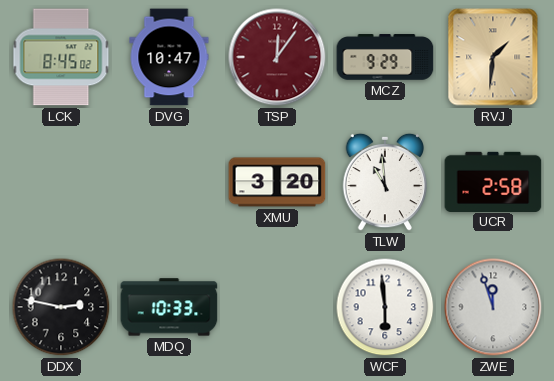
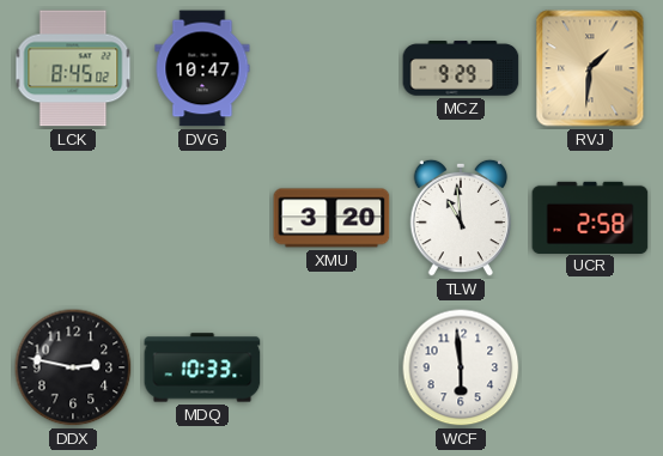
TSP: 12:06 -> none
ZWE: 11:57 -> none
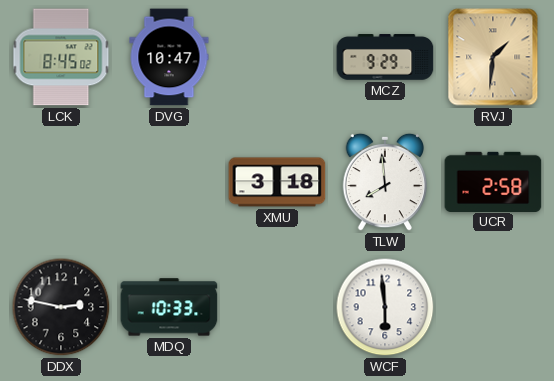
XMU: 3:20 -> 3:18
TLW: 10:59 -> 7:59
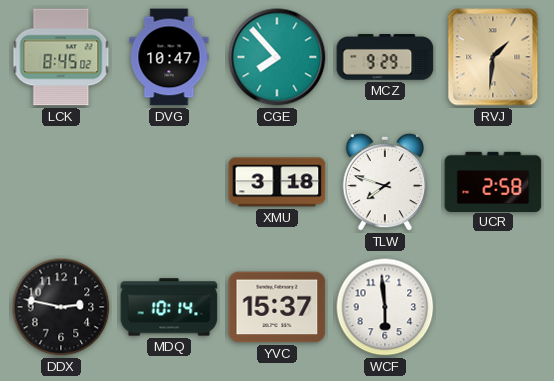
CGE: none -> 7:53
TLW: 7:59 -> 7:48
MDQ: 10:33 -> 10:14
YVC: none -> 15:37
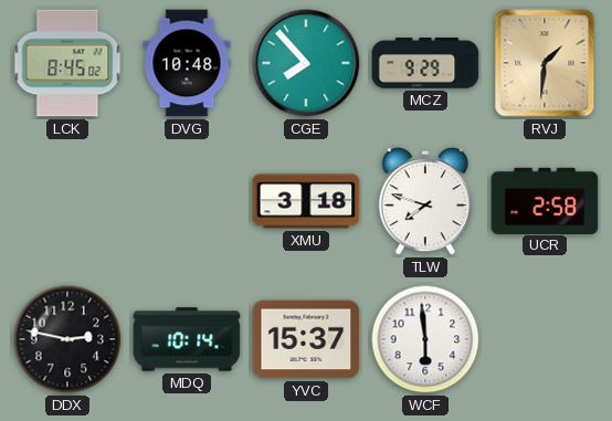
DVG: 10:47 -> 10:48
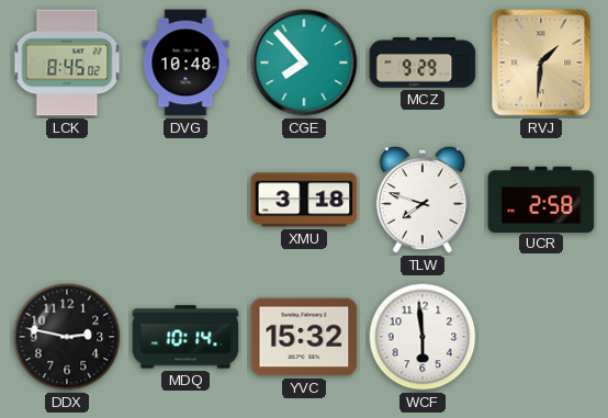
YVC: 15:37 -> 15:32
